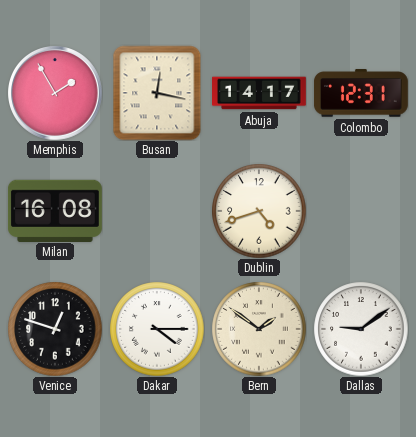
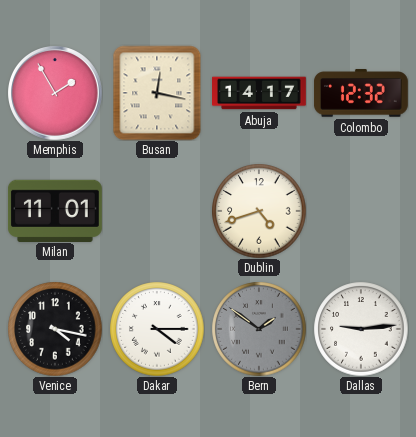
Colombo: 12:31 -> 12:32
Milan: 16:08 -> 11:01
Venice: 12:48 -> 4:17
Bern dial: cream -> grey
Dallas: 9:09 -> 9:14
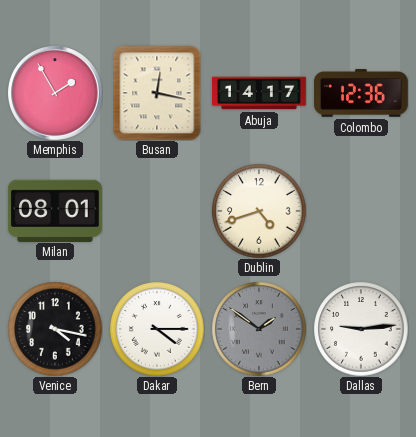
Colombo: 12:32 -> 12:36
Milan: 11:01 -> 08:01
